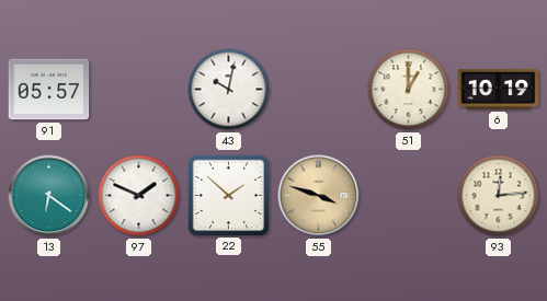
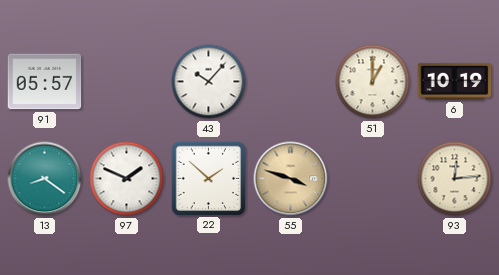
43: 10:02 -> 10:07
13: 6:21 -> 8:21
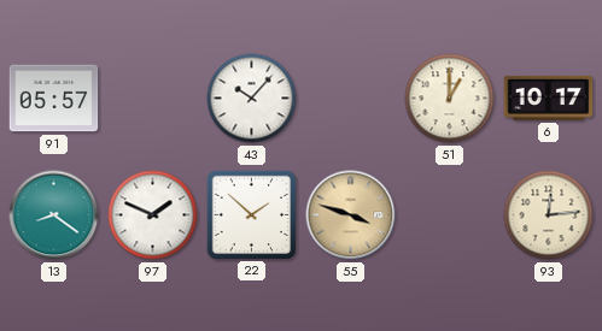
6: 10:19 -> 10:17
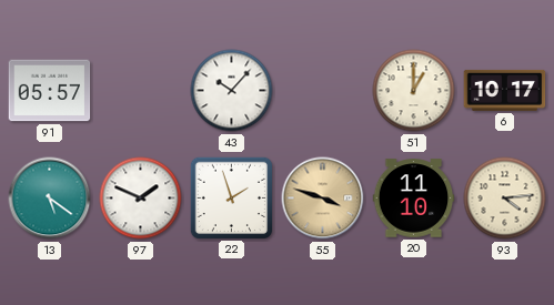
13: 8:21 -> 5:21
22: 1:52 -> 1:57
20: none -> 11:10
93: 12:14 -> 4:14
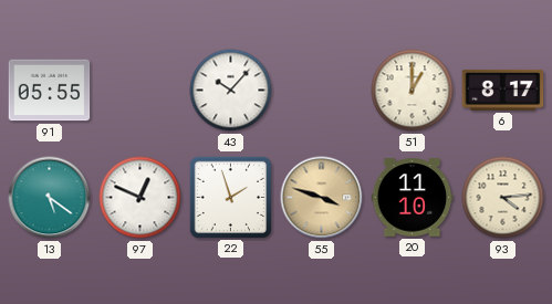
91: 05:57 -> 05:55
6: 10:17 -> 8:17
97: 1:49 -> 12:49
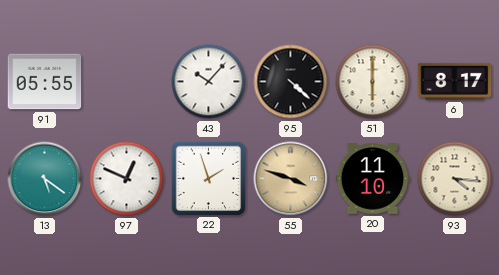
95: none -> 4:22
51: 1:00 -> 6:00
93: 4:14 -> 4:16
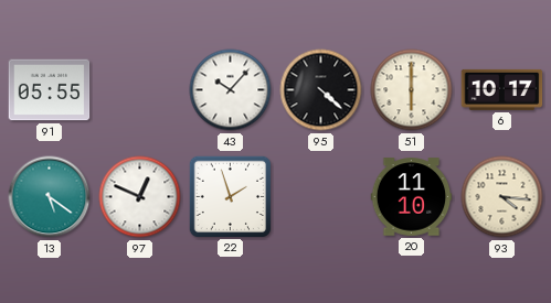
6: 8:17 -> 10:17
55: 3:48 -> none
